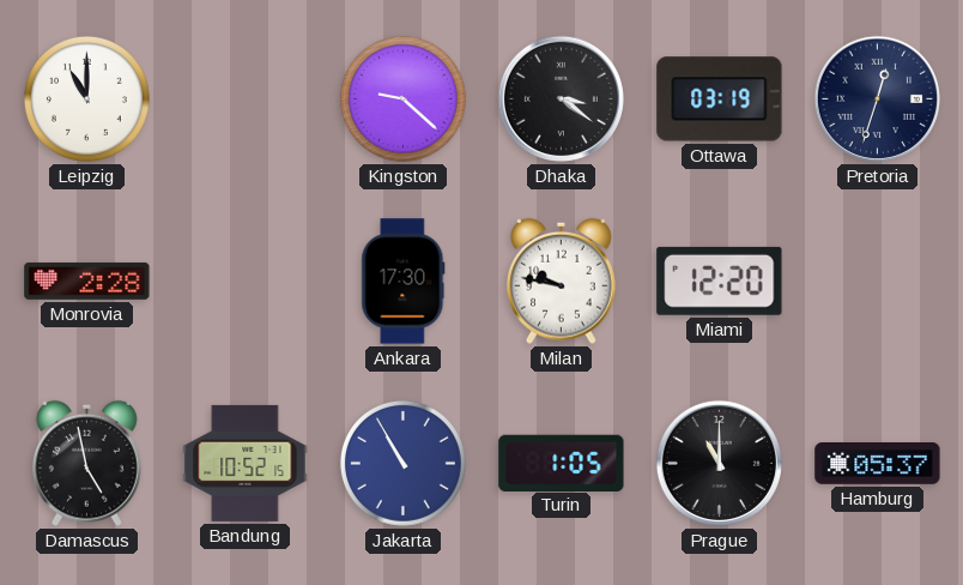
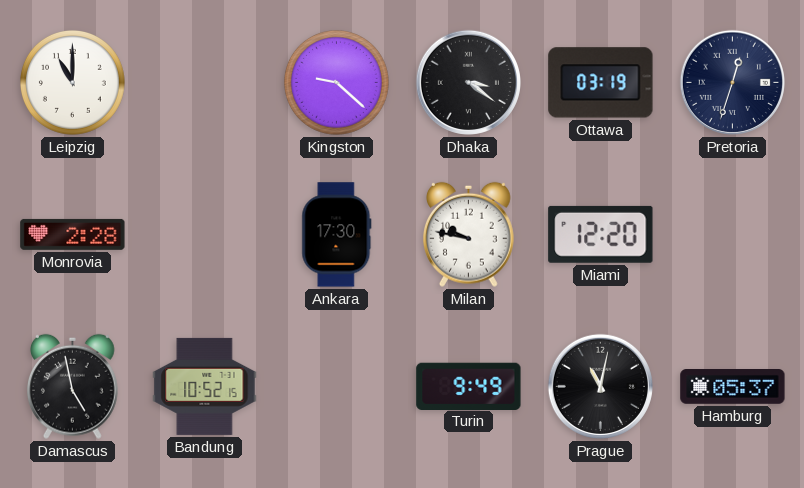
Jakarta: 10:55 -> none
Turin: 1:05 -> 9:49
Prague: 11:00 -> 11:02
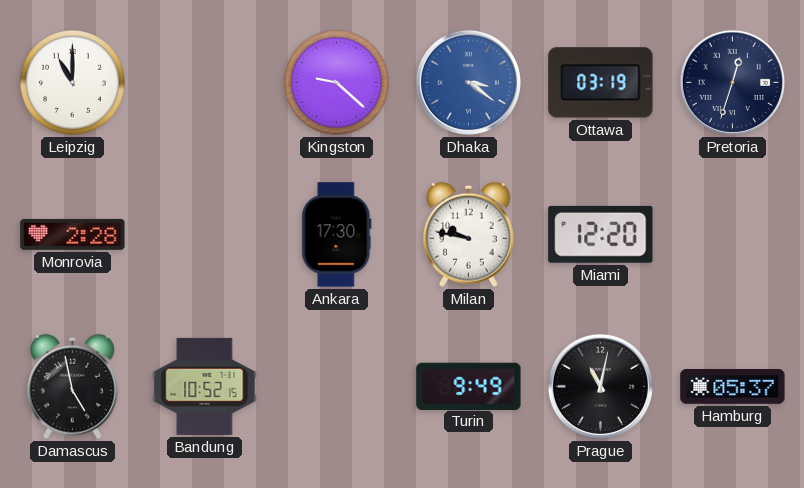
Dhaka dial: black -> blue
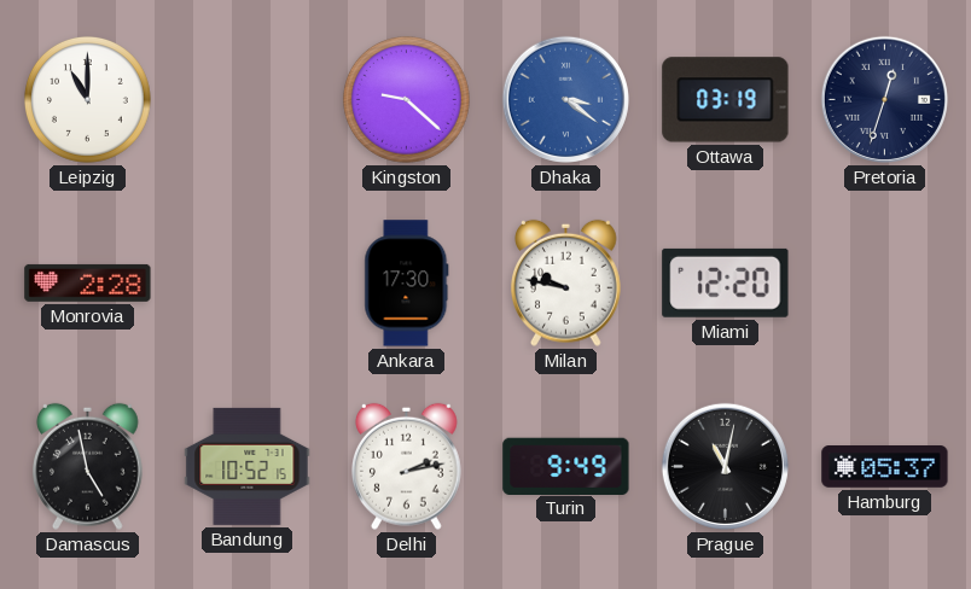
Delhi: none -> 2:13
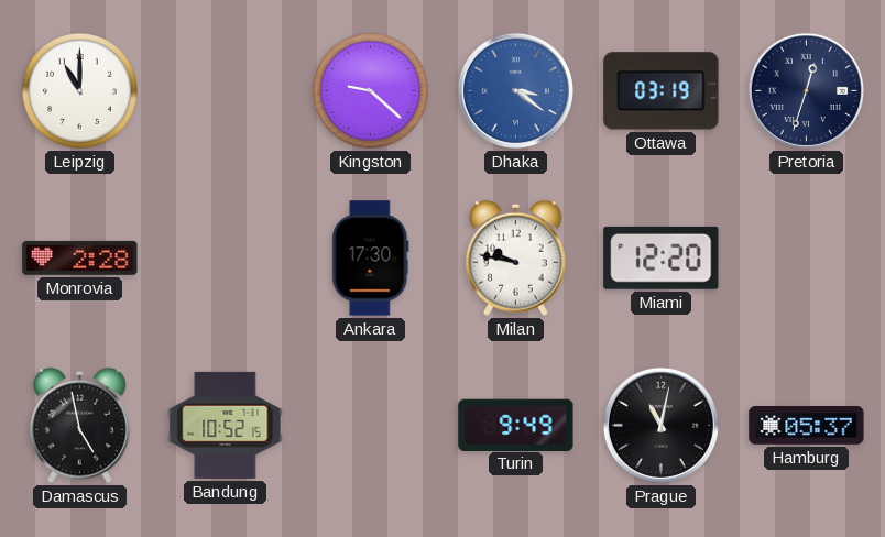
Delhi: 2:13 -> none
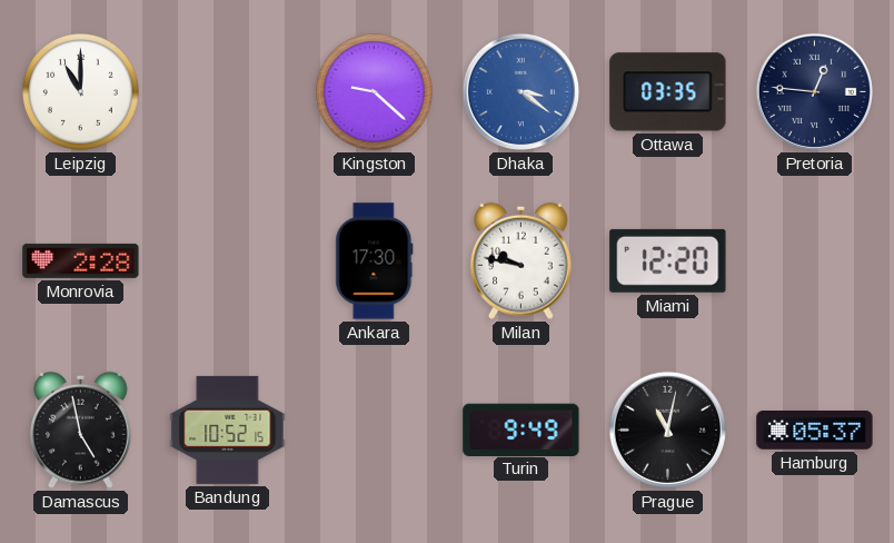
Ottawa: 03:19 -> 03:35
Pretoria: 12:33 -> 12:46
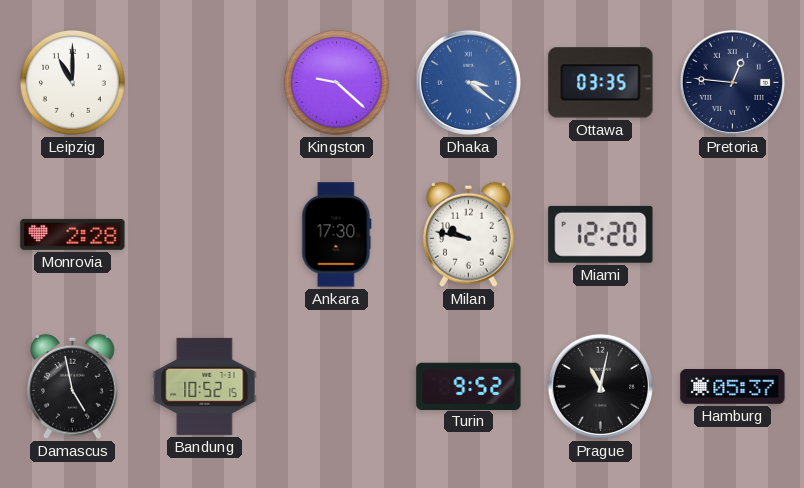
Turin: 9:49 -> 9:52
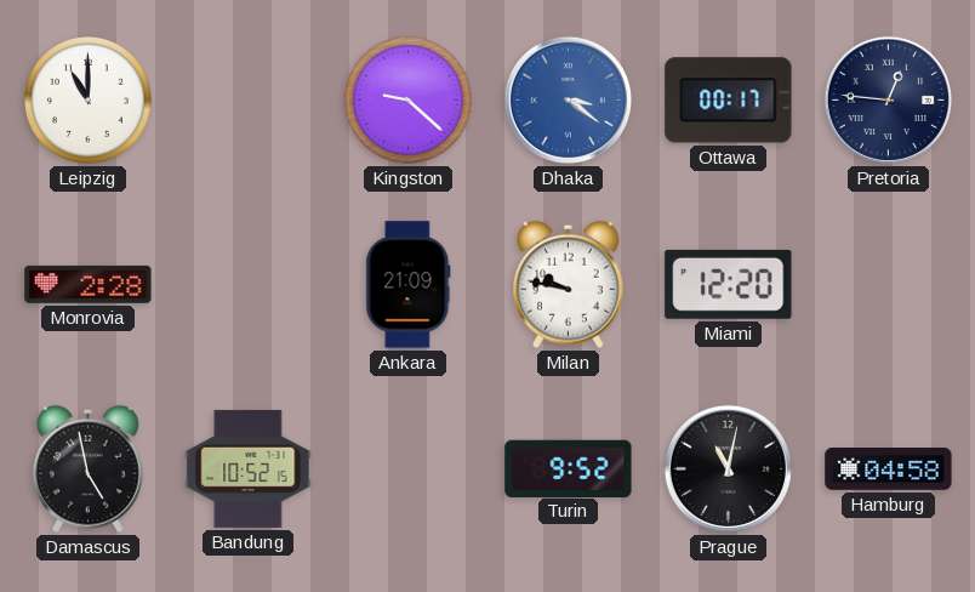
Ottawa: 03:35 -> 00:17
Ankara: 17:30 -> 21:09
Hamburg: 05:37 -> 04:58
